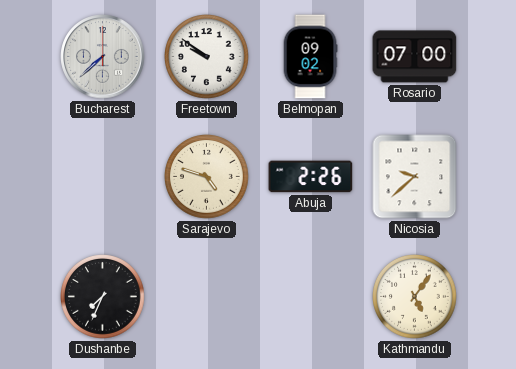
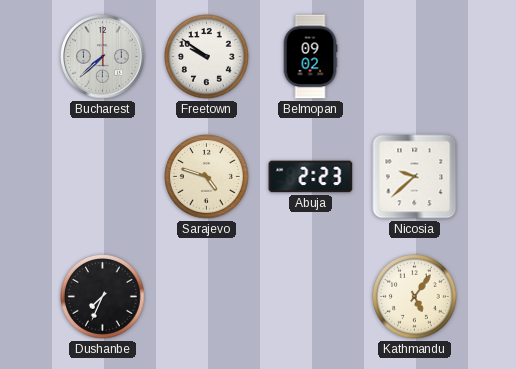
Rosario: 07:00 -> none
Abuja: 2:26 -> 2:23
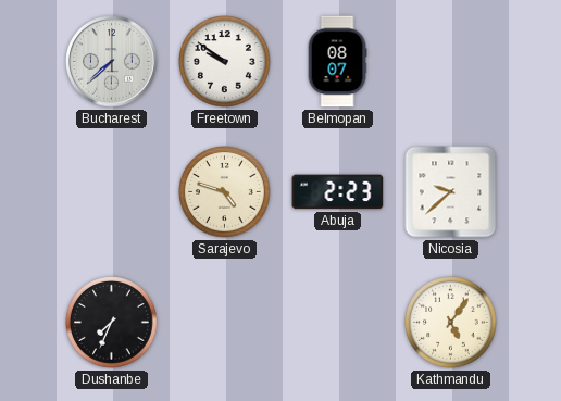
Belmopan: 09:02 -> 08:07
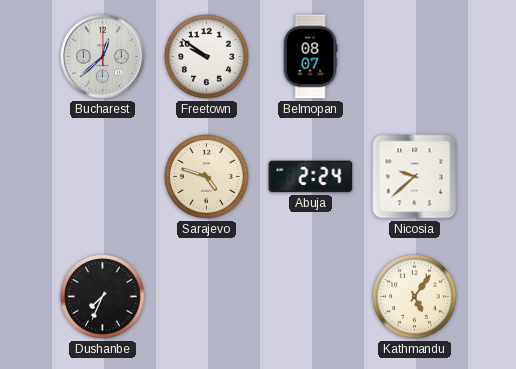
Bucharest: 7:38 -> 12:38
Abuja: 2:23 -> 2:24
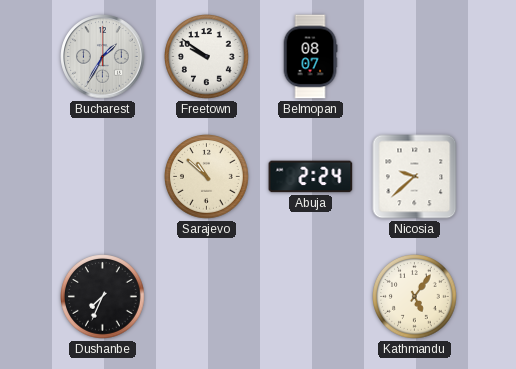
Bucharest: 12:38 -> 1:35
Sarajevo: 4:48 -> 10:52
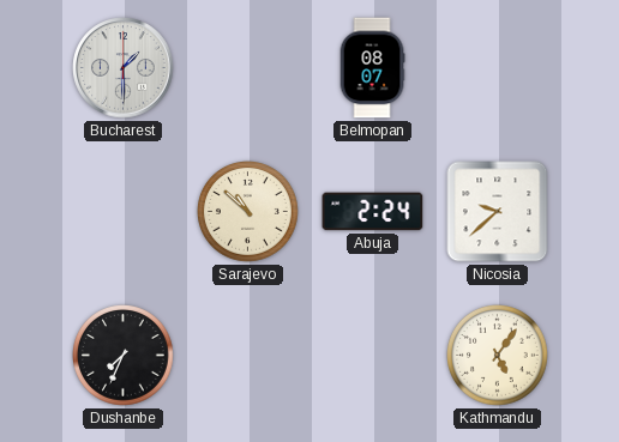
Bucharest: 1:35 -> 1:30
Freetown: 9:51 -> none
